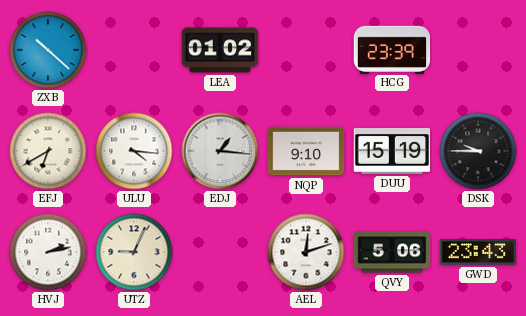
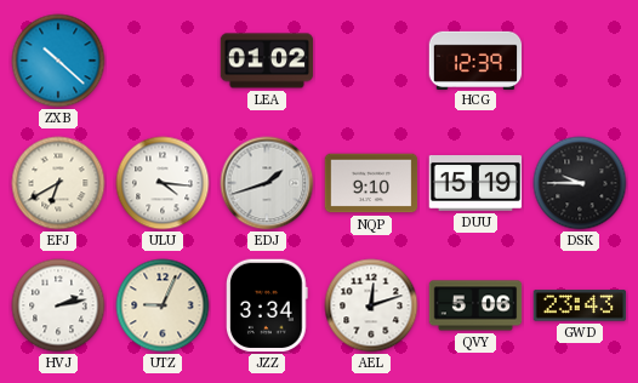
HCG: 23:39 -> 12:39
EDJ: 1:16 -> 1:42
JZZ: none -> 3:34
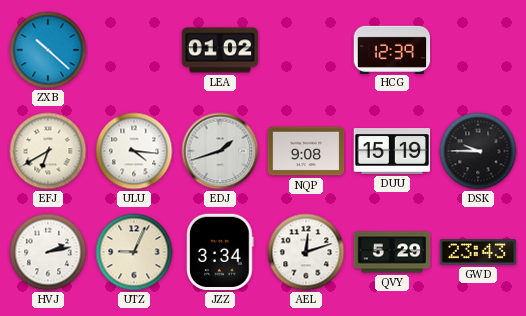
NQP: 9:10 -> 9:08
QVY: 5:06 -> 5:29
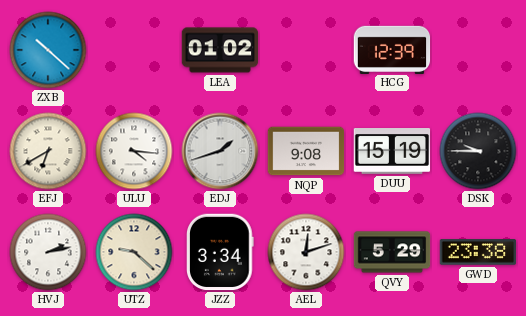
UTZ: 9:04 -> 9:22
GWD: 23:43 -> 23:38
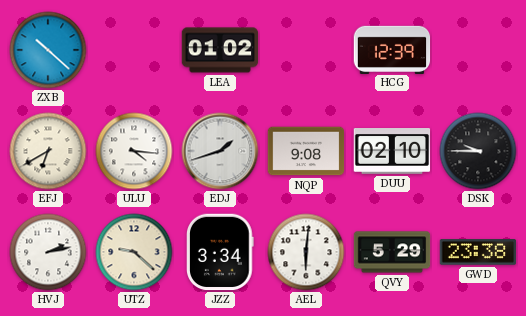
DUU: 15:19 -> 02:10
AEL: 12:12 -> 6:01
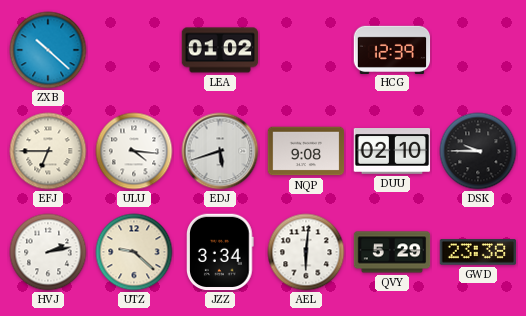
EFJ: 6:40 -> 6:45
EDJ: 1:42 -> 5:42
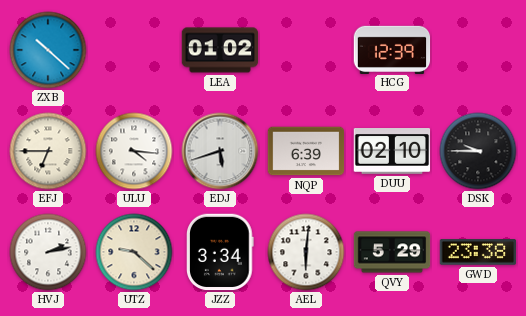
NQP: 9:08 -> 6:39
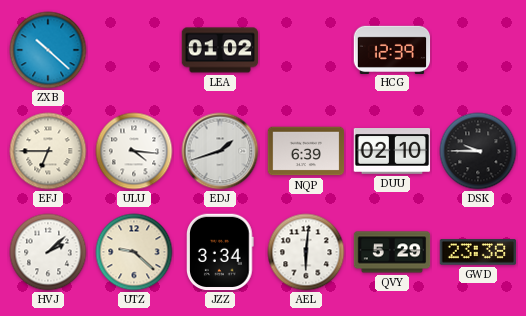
EDJ: 5:42 -> 1:42
HVJ: 2:13 -> 2:08
